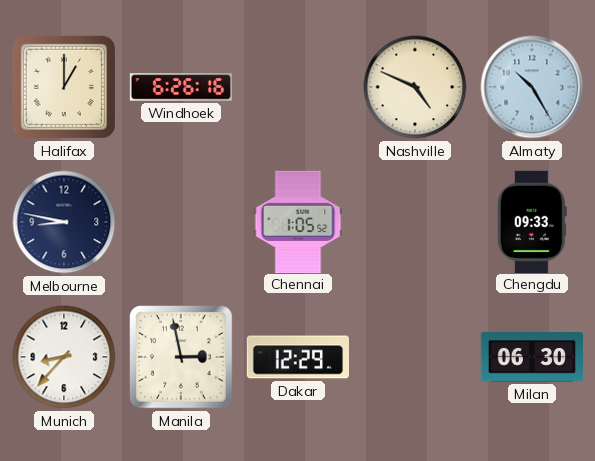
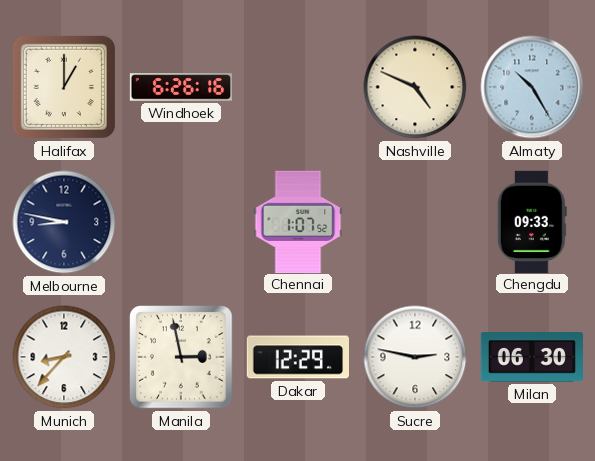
Chennai: 1:05 -> 1:07
Sucre: none -> 2:47
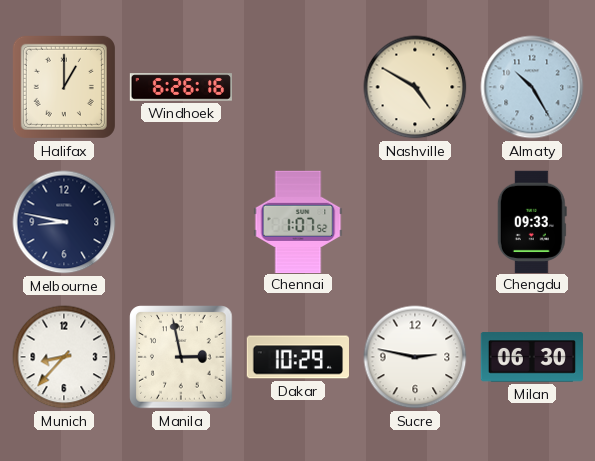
Nashville: 4:49 -> 4:50
Dakar: 12:29 -> 10:29
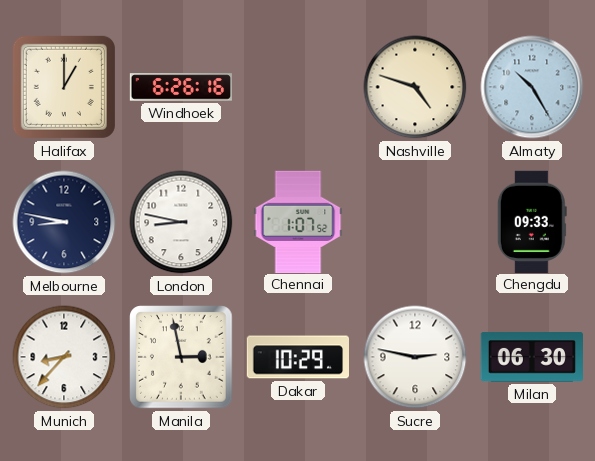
Nashville: 4:50 -> 4:48
London: none -> 8:47
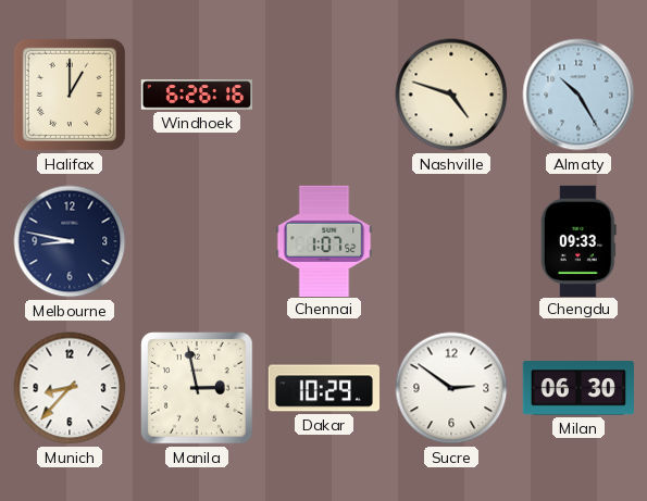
London: 8:47 -> none
Sucre: 2:47 -> 2:51
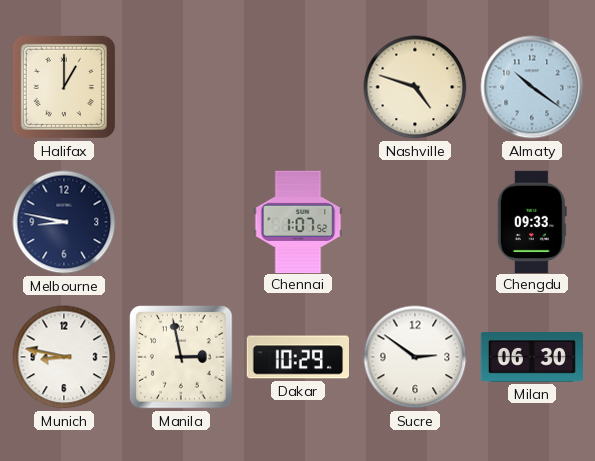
Windhoek: 6:26 -> none
Almaty: 10:25 -> 10:21
Munich: 8:37 -> 8:47
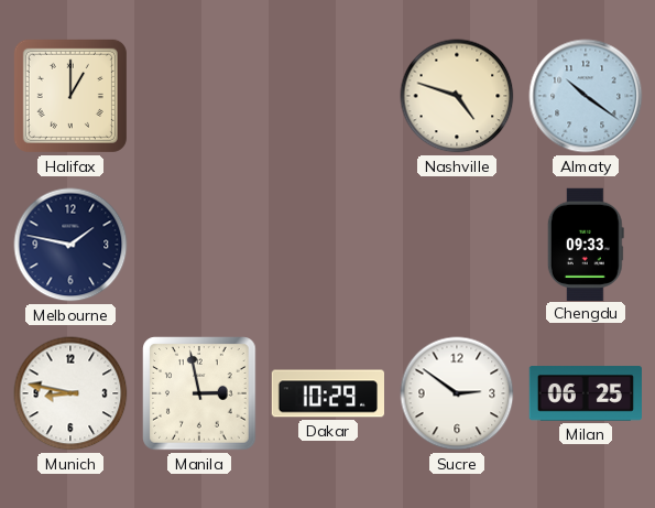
Melbourne: 8:47 -> 1:47
Chennai: 1:07 -> none
Milan: 06:30 -> 06:25
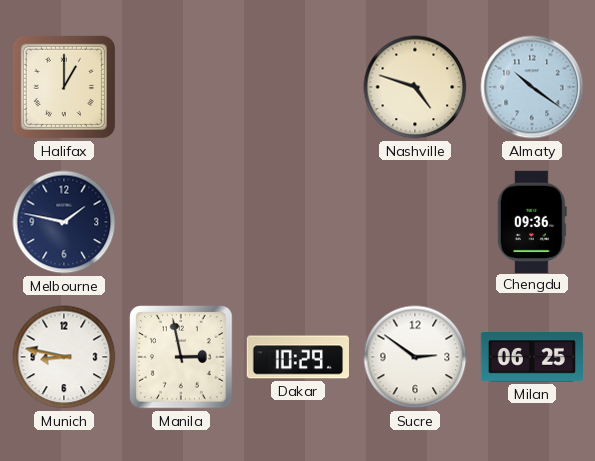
Chengdu: 09:33 -> 09:36
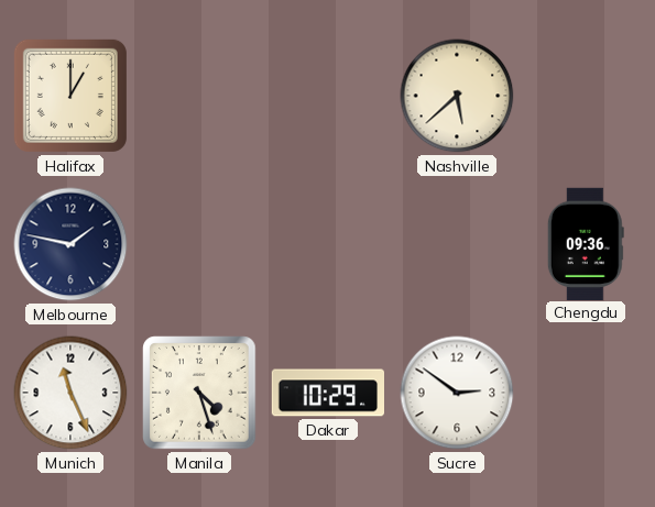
Nashville: 4:48 -> 5:38
Almaty: 10:21 -> none
Munich: 8:47 -> 11:26
Manila: 2:58 -> 4:27
Milan: 06:25 -> none
